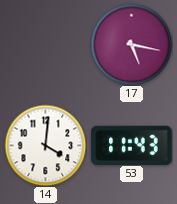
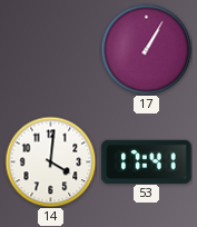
17: 5:17 -> 1:05
53: 11:43 -> 17:41
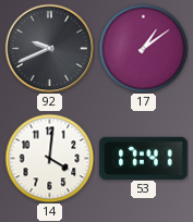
92: none -> 9:41
17: 1:05 -> 1:09
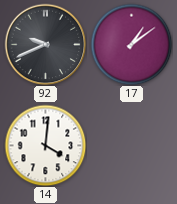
53: 17:41 -> none
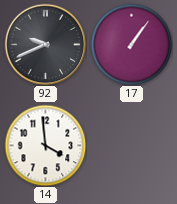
17: 1:09 -> 1:06
14: 4:01 -> 3:59
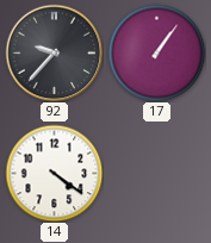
92: 9:41 -> 9:37
14: 3:59 -> 4:21
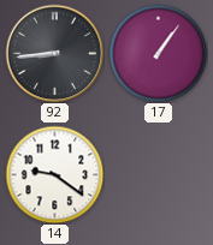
92: 9:37 -> 8:44
14: 4:21 -> 9:21
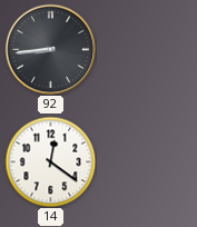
17: 1:06 -> none
14: 9:21 -> 12:21
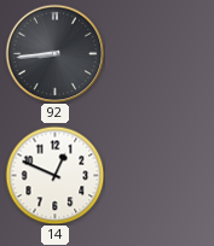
14: 12:21 -> 12:49
